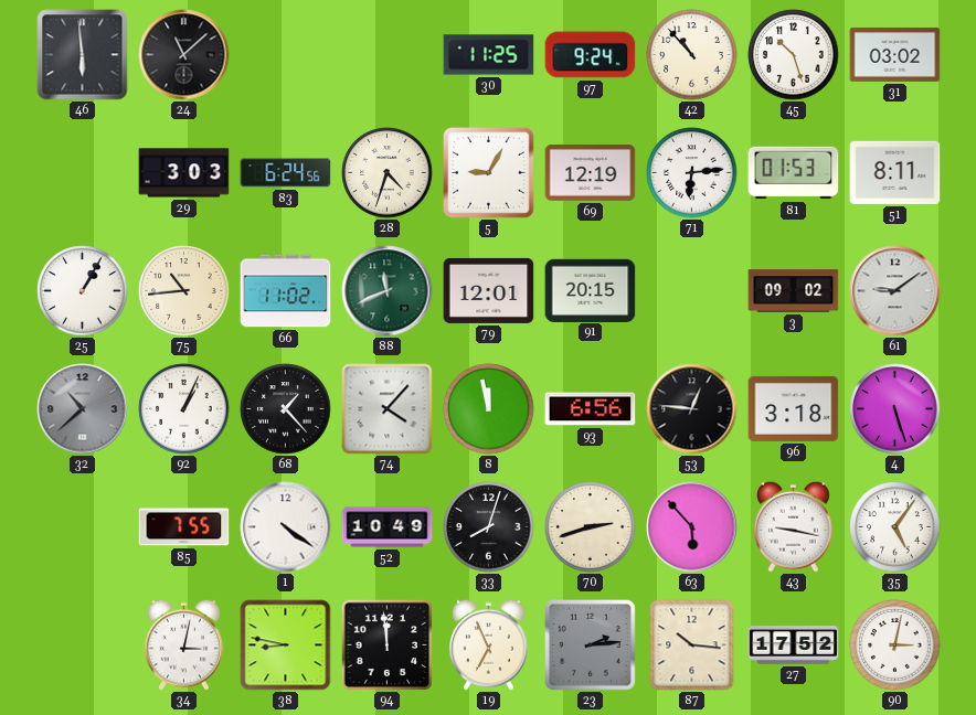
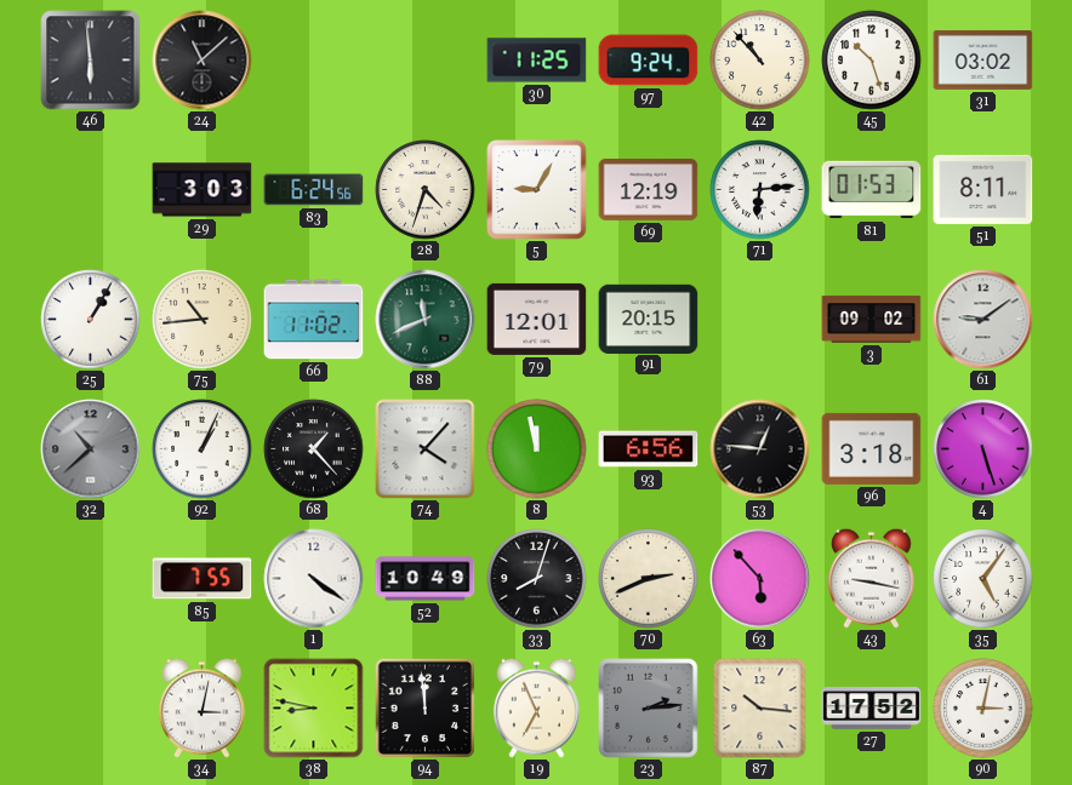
70: 2:42 -> 2:41
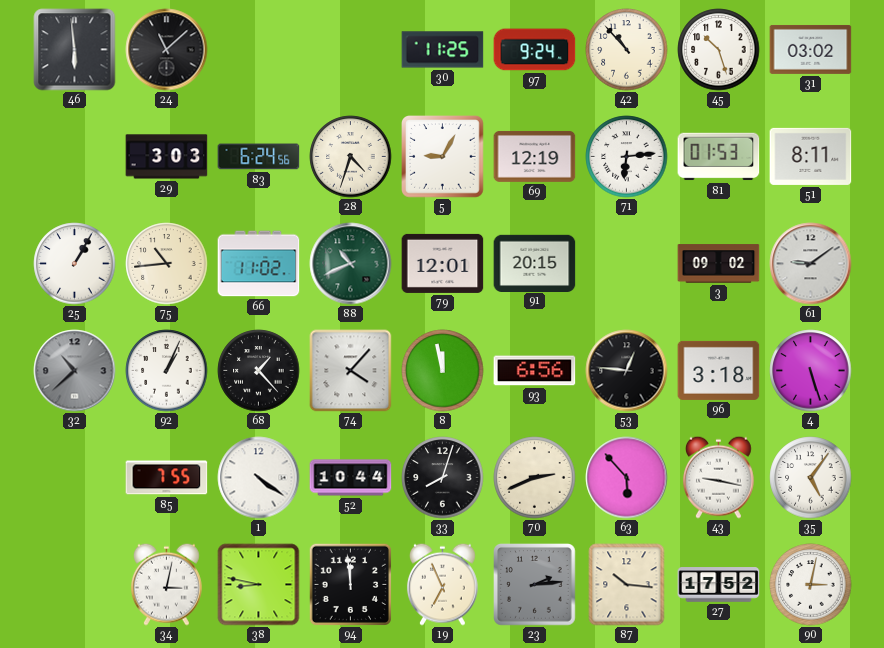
88: 11:41 -> 10:41
52: 10:49 -> 10:44
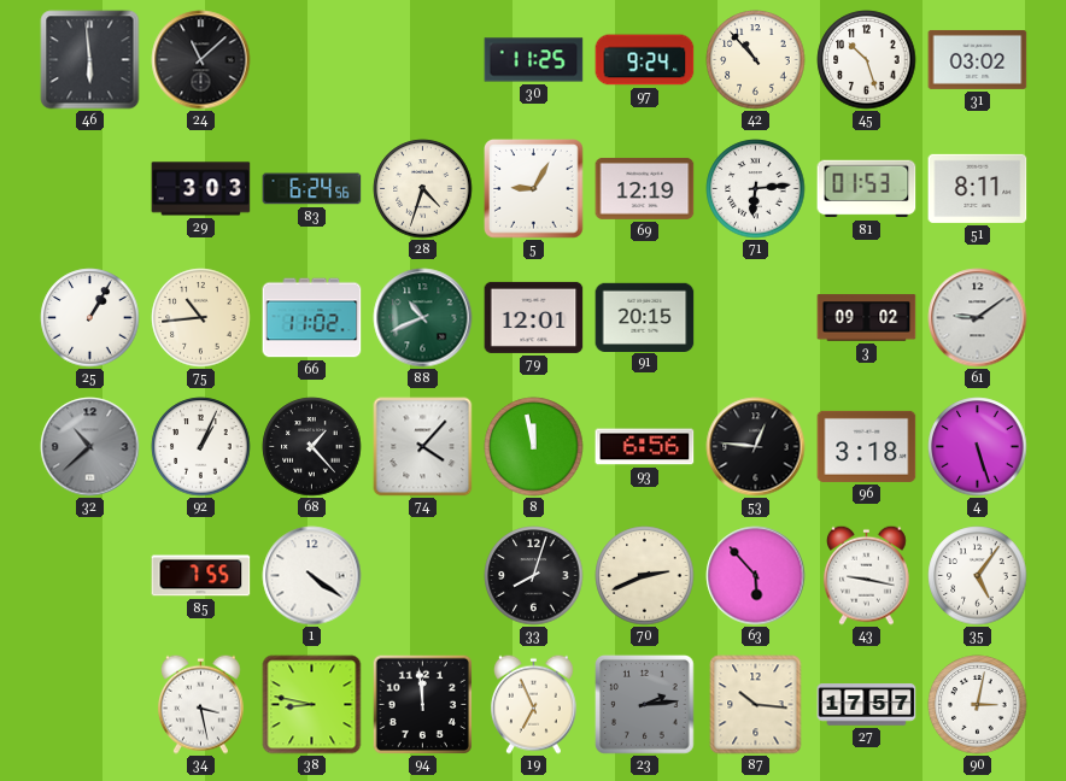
52: 10:44 -> none
34: 3:02 -> 3:28
27: 17:52 -> 17:57
